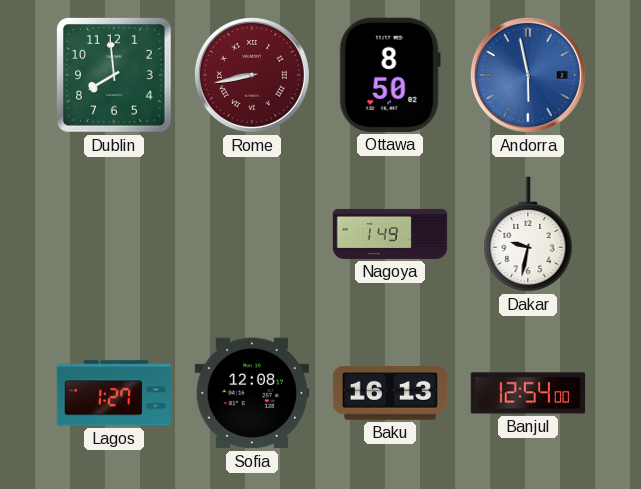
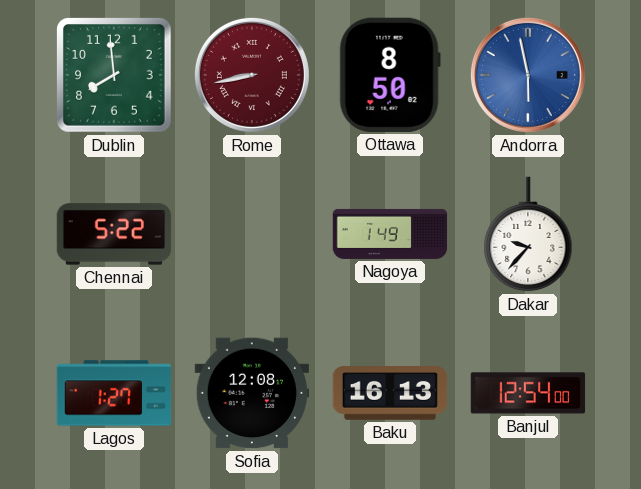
Chennai: none -> 5:22
Dakar: 9:32 -> 9:37
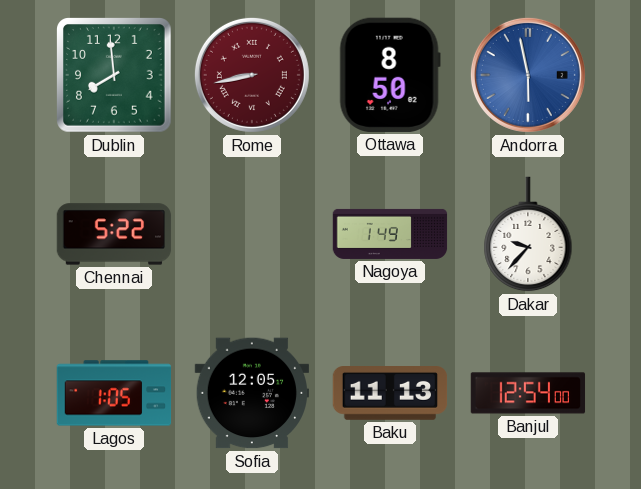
Lagos: 1:27 -> 1:05
Sofia: 12:08 -> 12:05
Baku: 16:13 -> 11:13
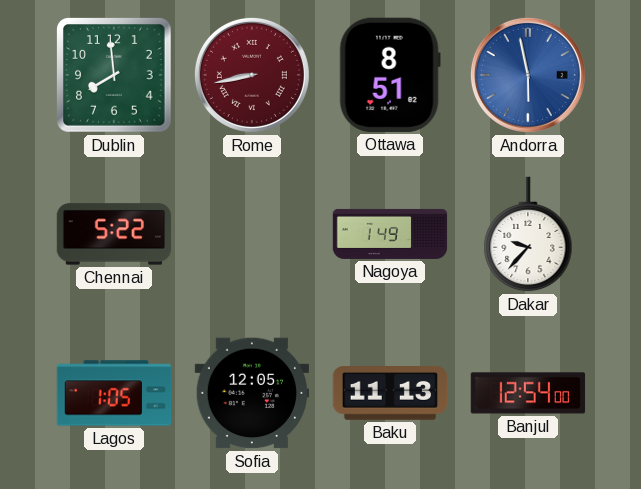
Ottawa: 8:50 -> 8:51
